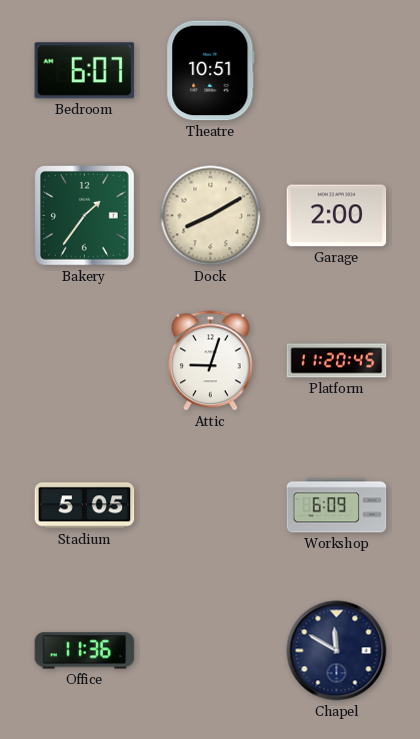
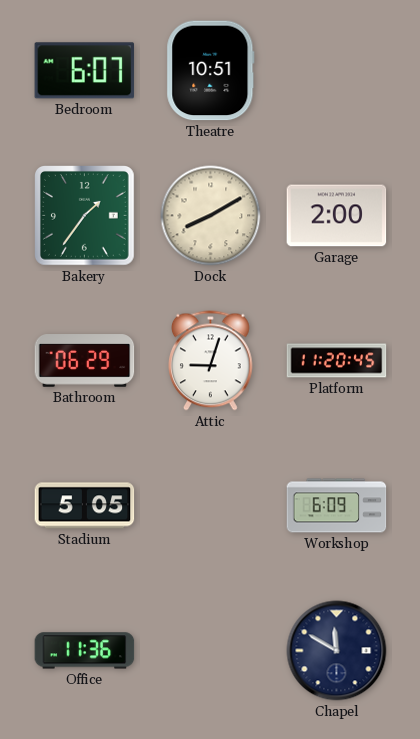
Bathroom: none -> 06:29
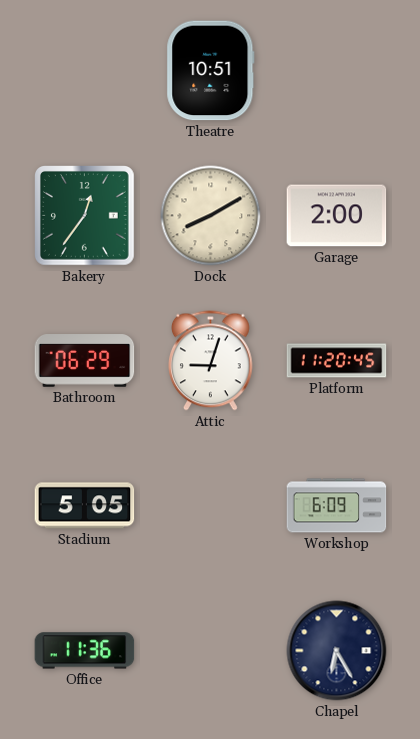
Bedroom: 6:07 -> none
Bakery: 1:36 -> 12:36
Chapel: 11:50 -> 6:25
